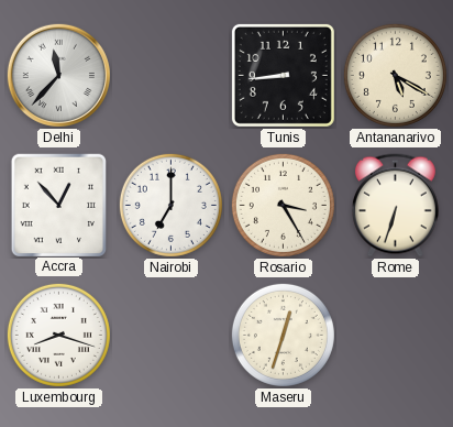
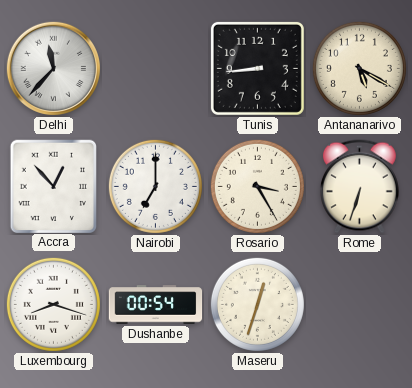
Dushanbe: none -> 00:54
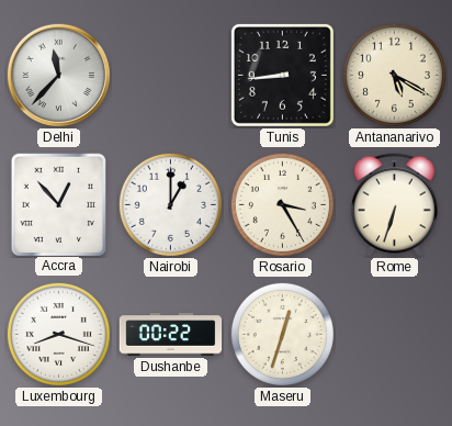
Nairobi: 7:00 -> 1:00
Dushanbe: 00:54 -> 00:22
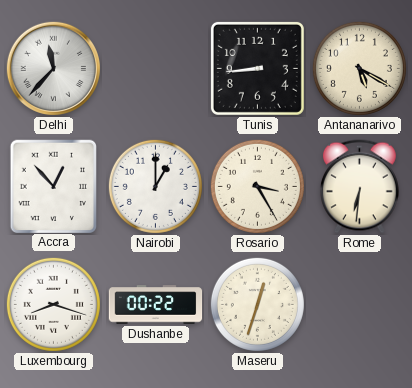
Rome: 6:33 -> 6:31
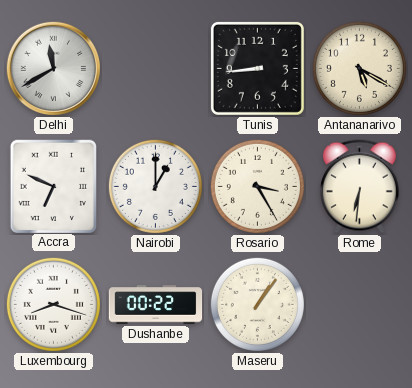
Delhi: 11:37 -> 11:40
Accra: 12:53 -> 6:49
Maseru: 12:33 -> 1:06
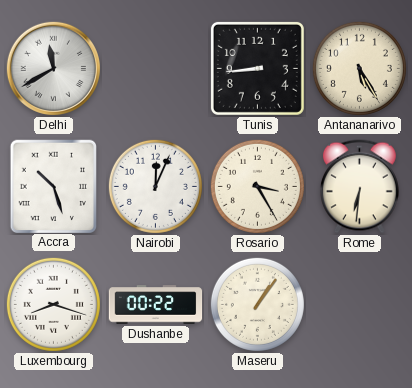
Antananarivo: 5:20 -> 5:25
Accra: 6:49 -> 10:27
Nairobi: 1:00 -> 12:04
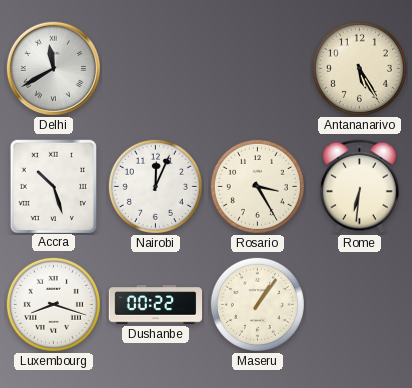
Tunis: 8:44 -> none
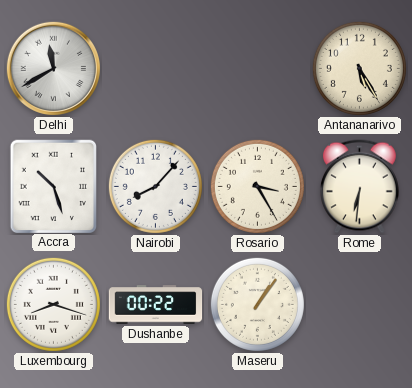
Nairobi: 12:04 -> 8:07
